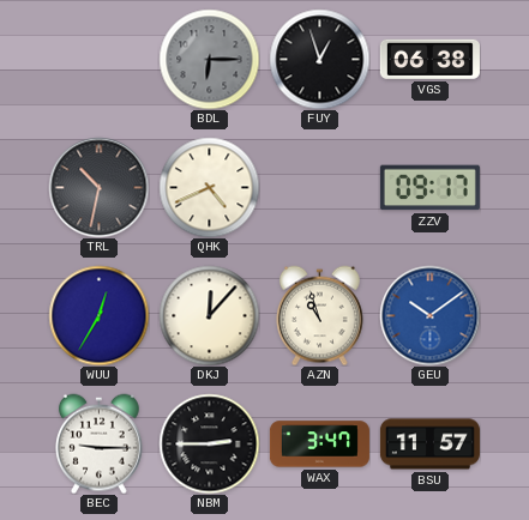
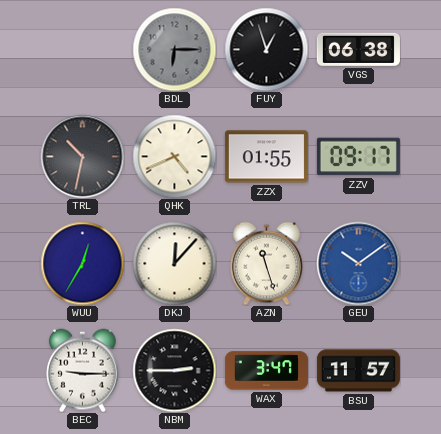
ZZX: none -> 01:55
AZN: 10:57 -> 11:27
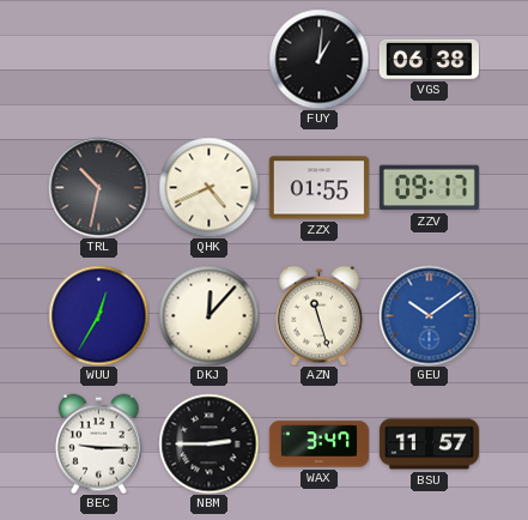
BDL: 6:15 -> none
FUY: 12:57 -> 1:01
